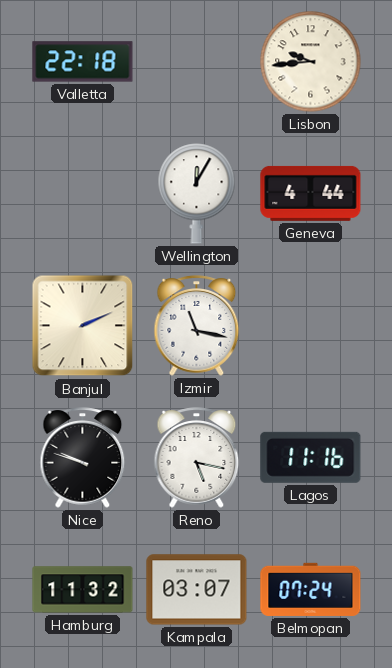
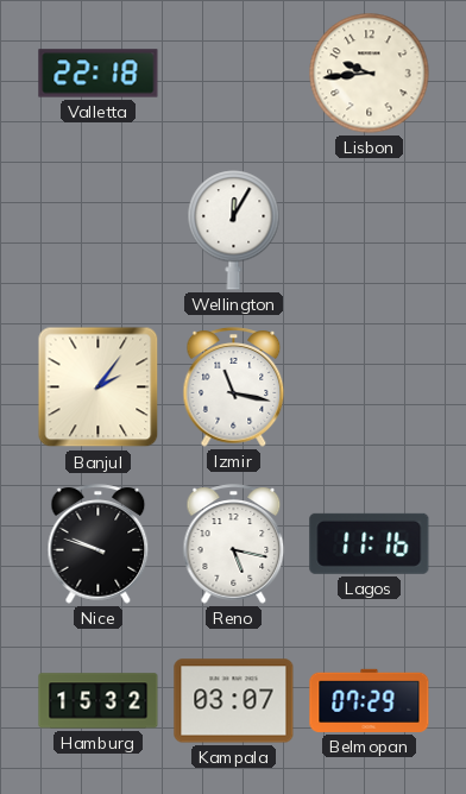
Geneva: 4:44 -> none
Banjul: 2:11 -> 2:06
Hamburg: 11:32 -> 15:32
Belmopan: 07:24 -> 07:29
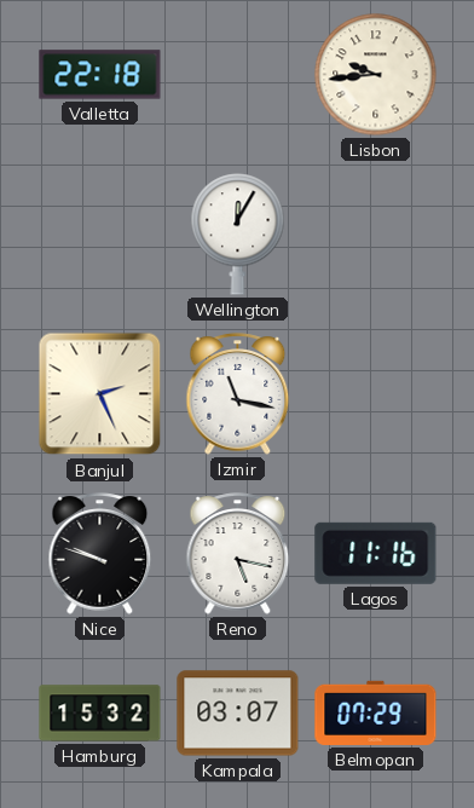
Banjul: 2:06 -> 2:26
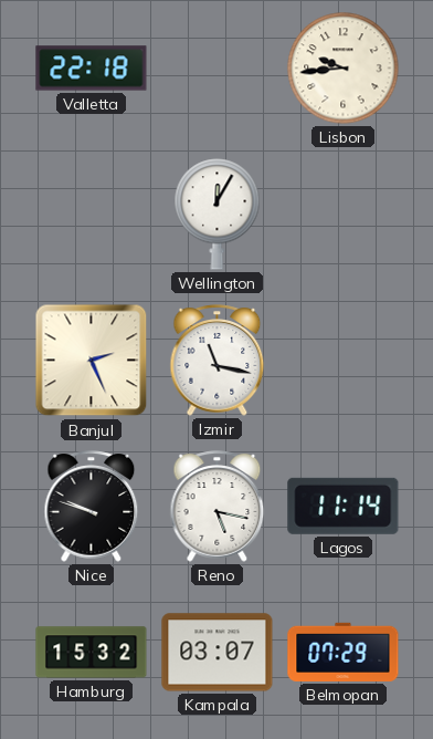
Lagos: 11:16 -> 11:14
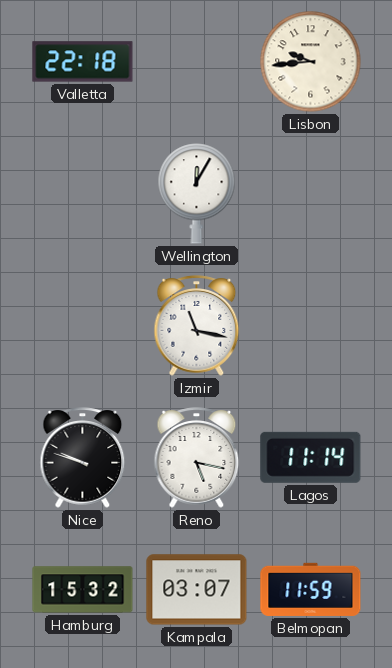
Banjul: 2:26 -> none
Belmopan: 07:29 -> 11:59
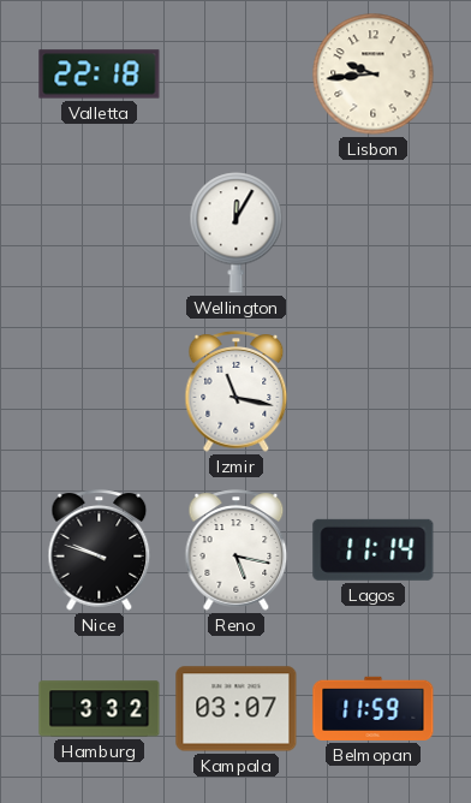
Hamburg: 15:32 -> 3:32
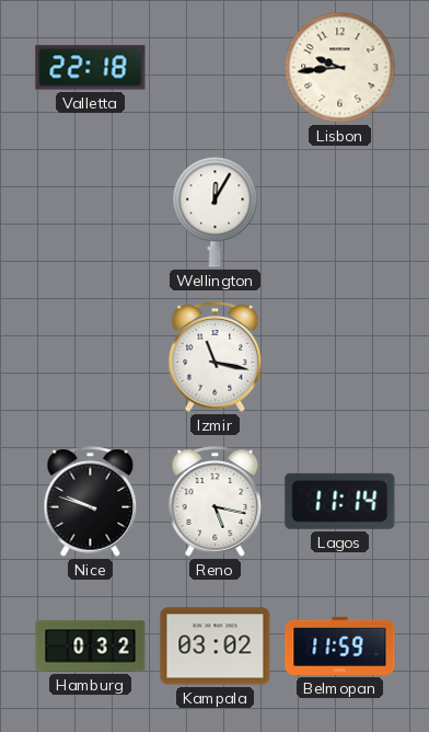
Hamburg: 3:32 -> 0:32
Kampala: 03:07 -> 03:02
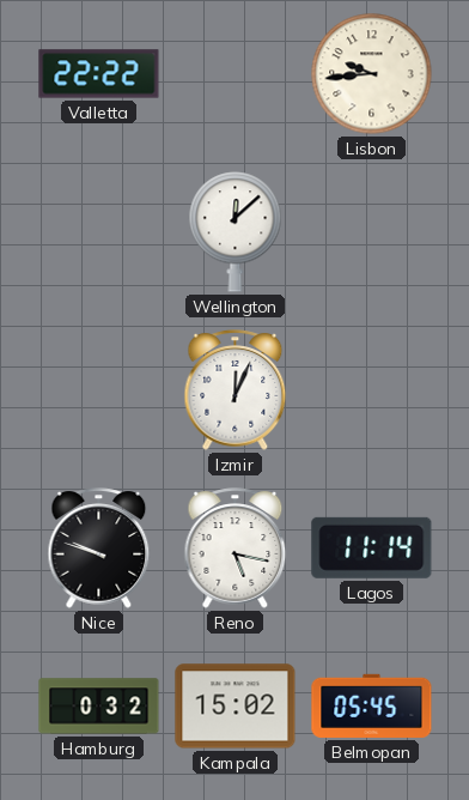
Valletta: 22:18 -> 22:22
Wellington: 12:05 -> 12:08
Izmir: 11:17 -> 12:04
Kampala: 03:02 -> 15:02
Belmopan: 11:59 -> 05:45
